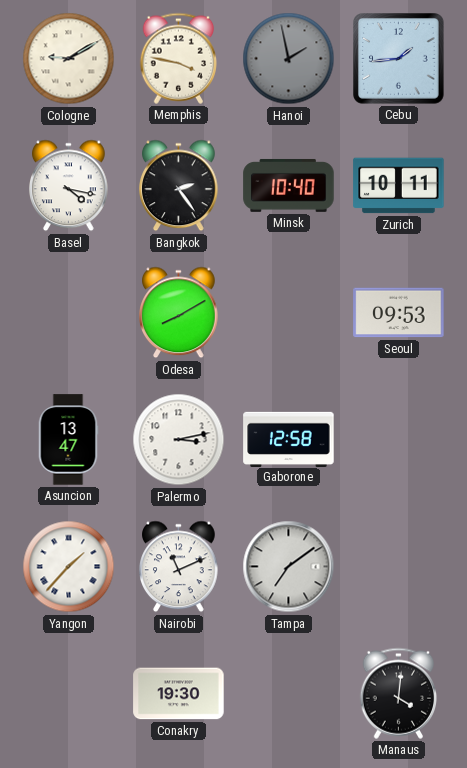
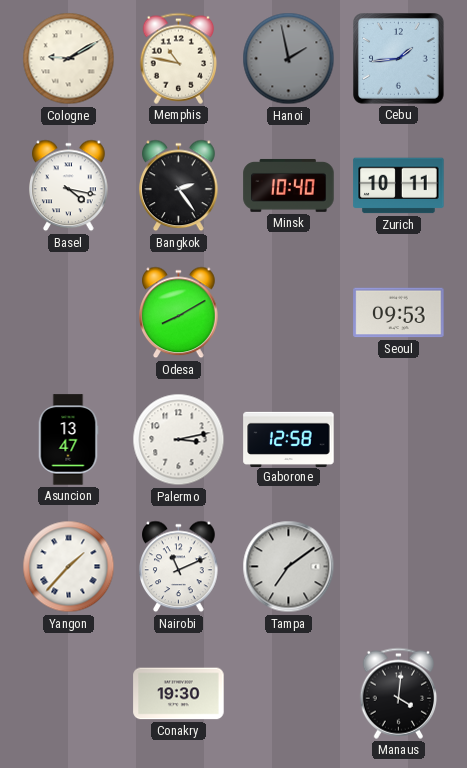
Memphis: 3:47 -> 10:47
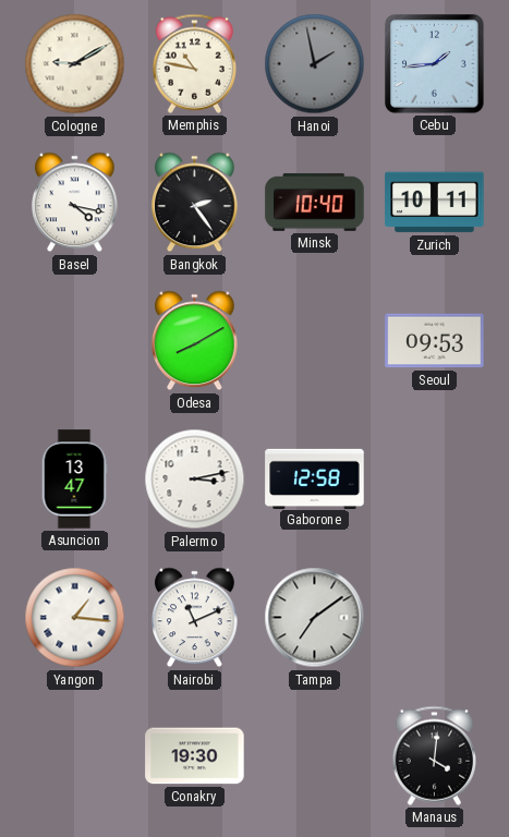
Yangon: 1:37 -> 1:16
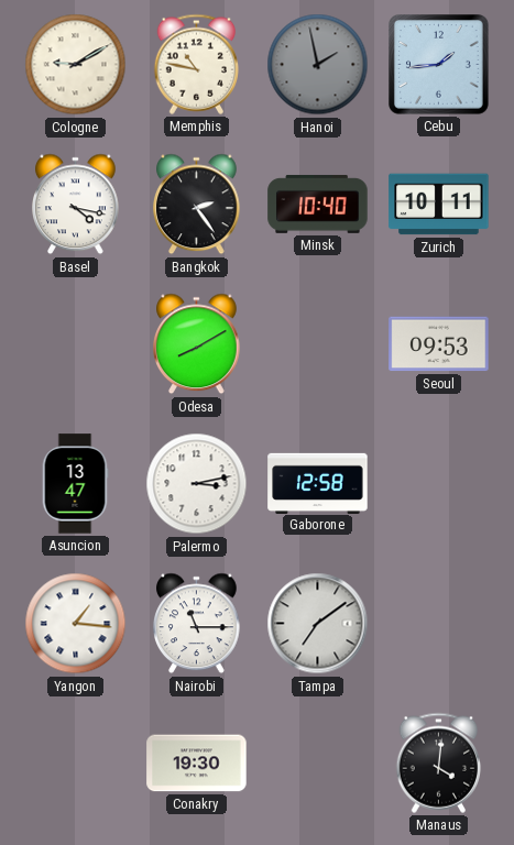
Nairobi: 11:11 -> 11:15
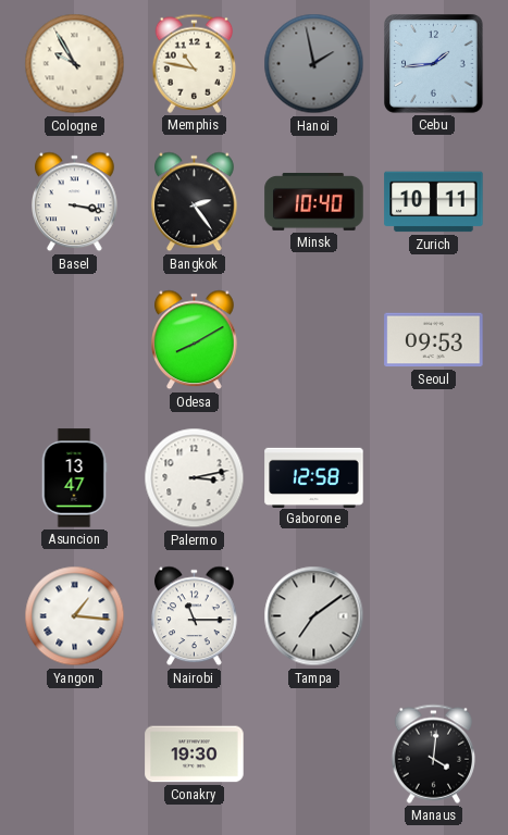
Cologne: 9:10 -> 9:55
Basel: 4:17 -> 3:17
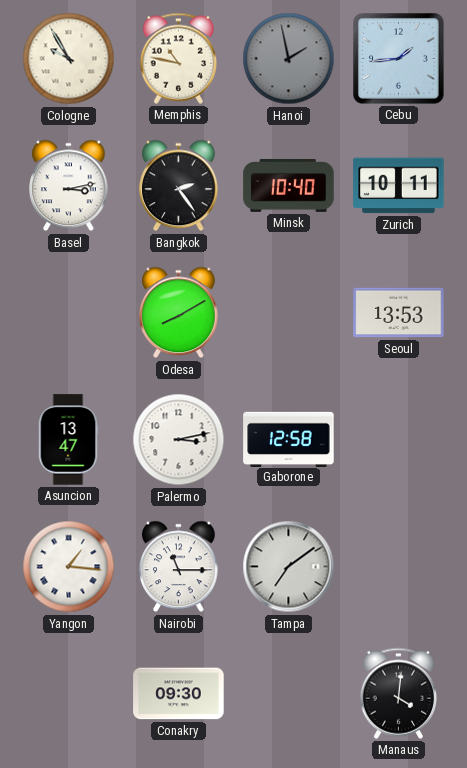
Basel: 3:17 -> 3:13
Seoul: 09:53 -> 13:53
Conakry: 19:30 -> 09:30
